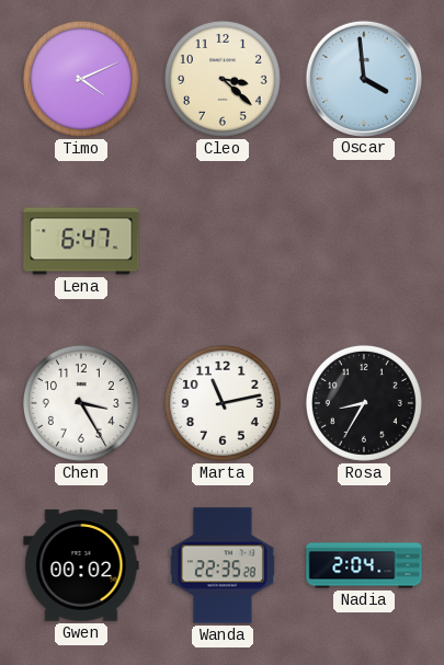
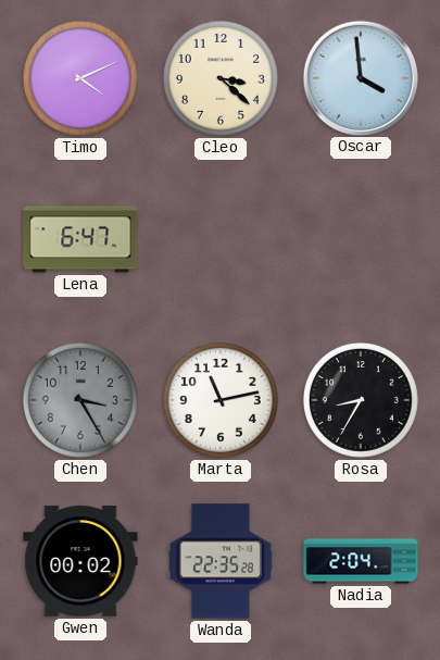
Chen dial: white -> grey
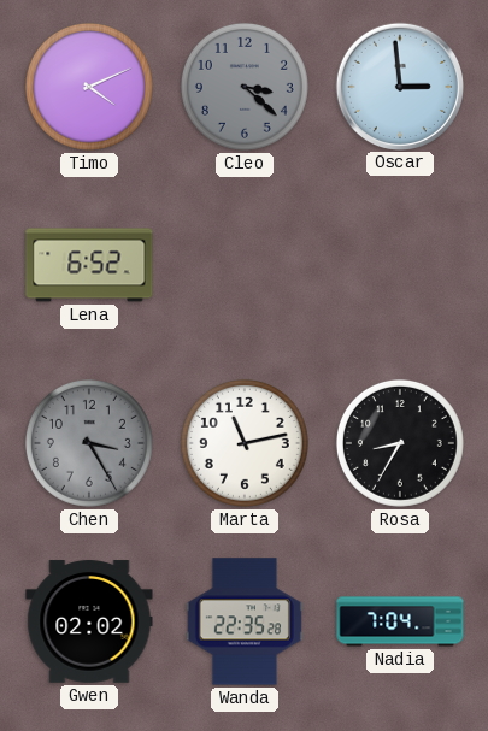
Cleo dial: cream -> grey
Oscar: 3:59 -> 2:59
Lena: 6:47 -> 6:52
Gwen: 00:02 -> 02:02
Nadia: 2:04 -> 7:04
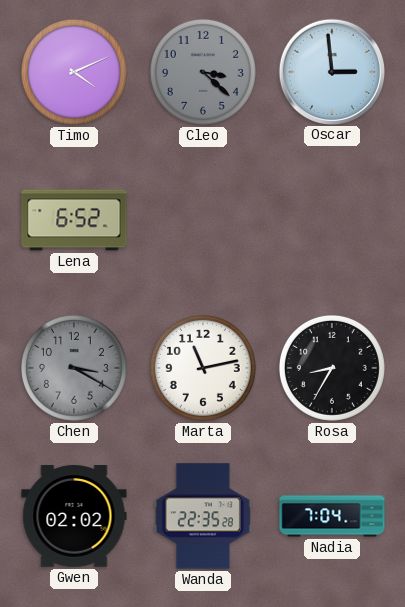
Chen: 3:25 -> 3:20
